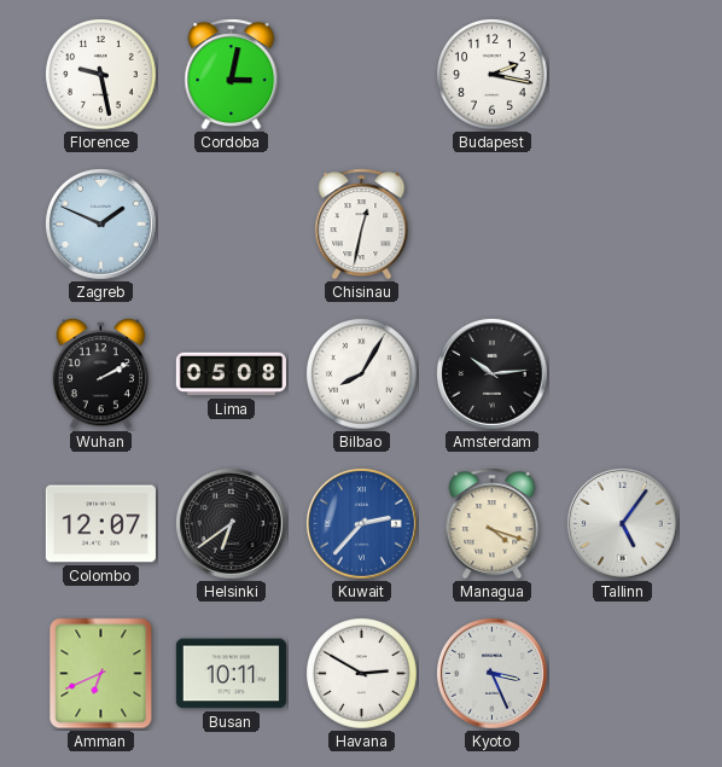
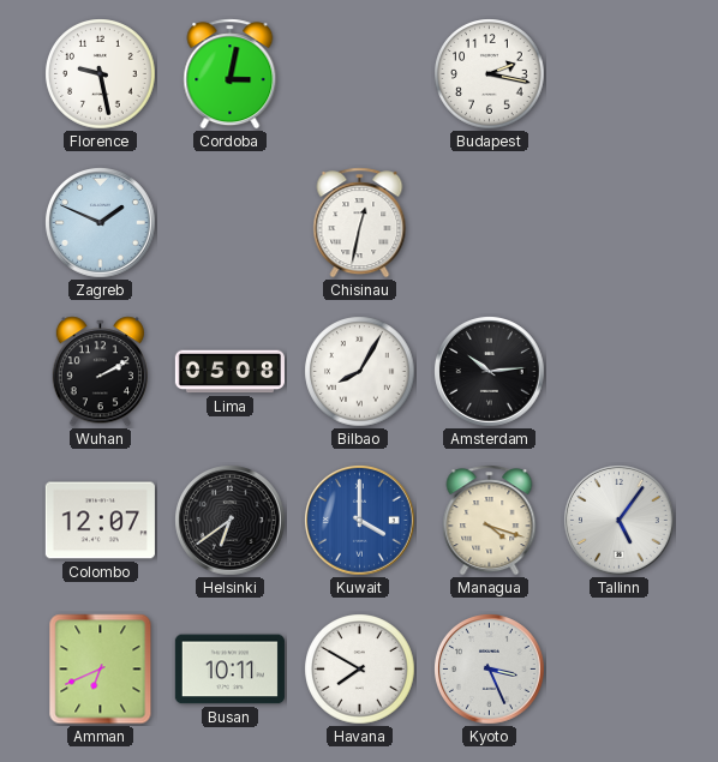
Kuwait: 2:37 -> 4:00
Havana: 2:50 -> 7:50
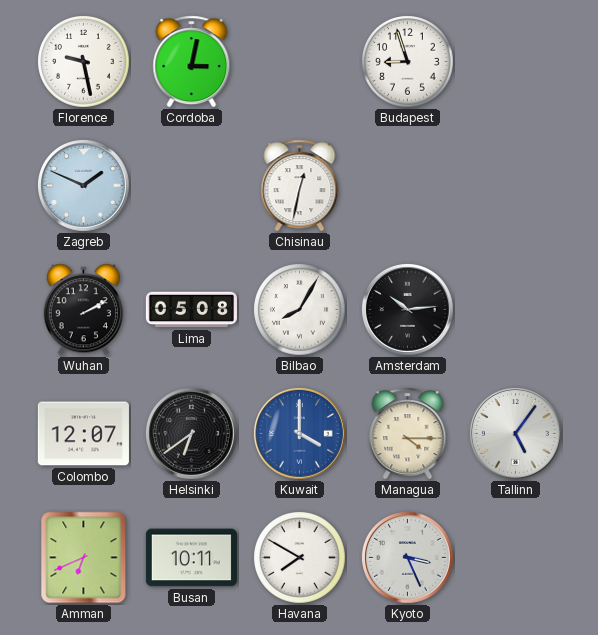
Budapest: 2:17 -> 8:57
Managua: 4:18 -> 4:15
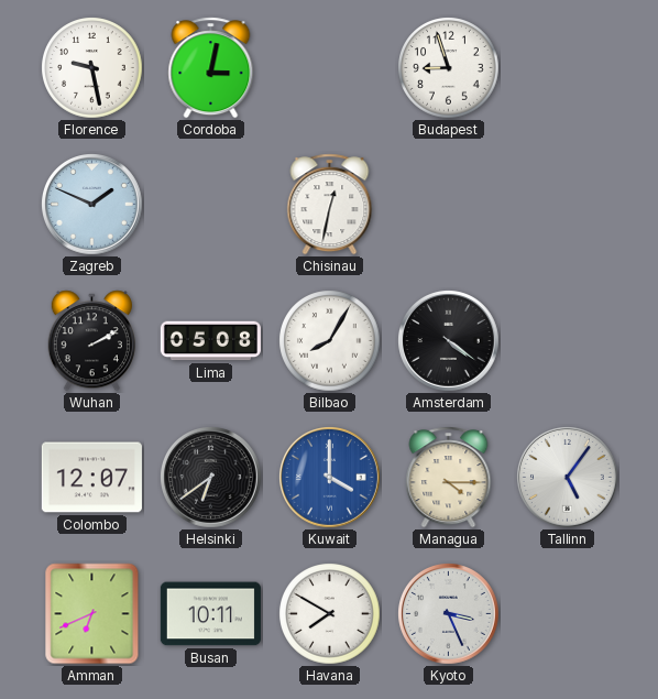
Amsterdam: 10:14 -> 4:21
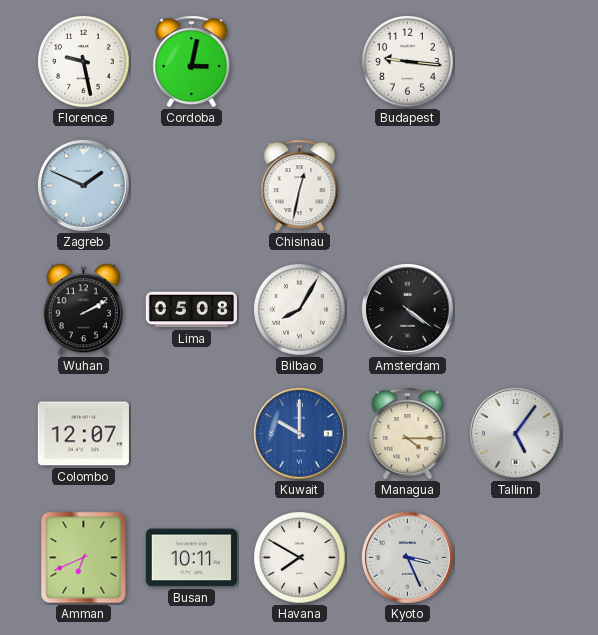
Budapest: 8:57 -> 9:16
Helsinki: 6:39 -> none
Kuwait: 4:00 -> 10:00
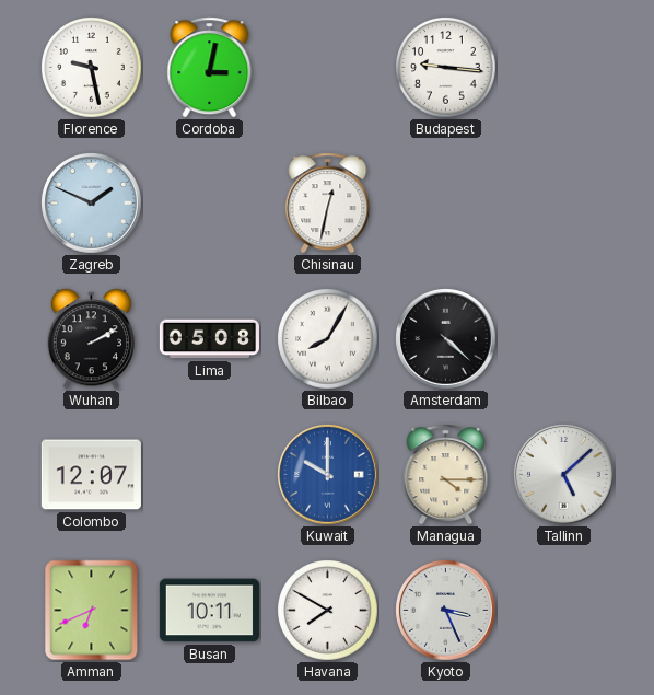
Amsterdam: 4:21 -> 4:22
Tallinn: 5:06 -> 5:08
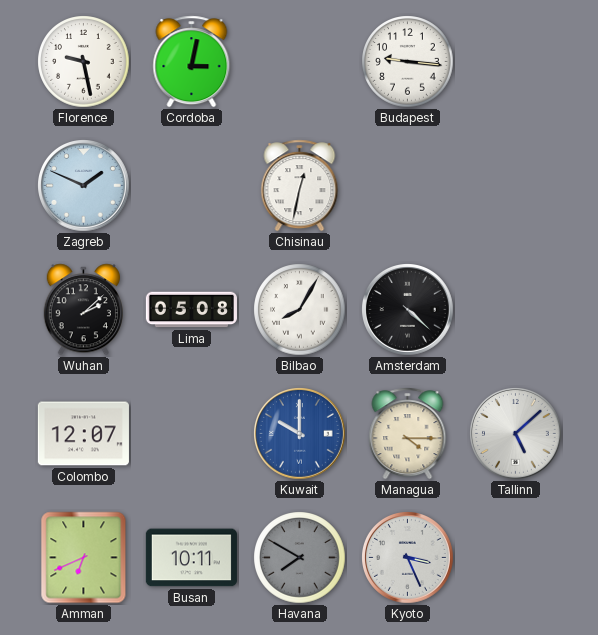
Wuhan: 2:10 -> 2:08
Havana dial: white -> grey
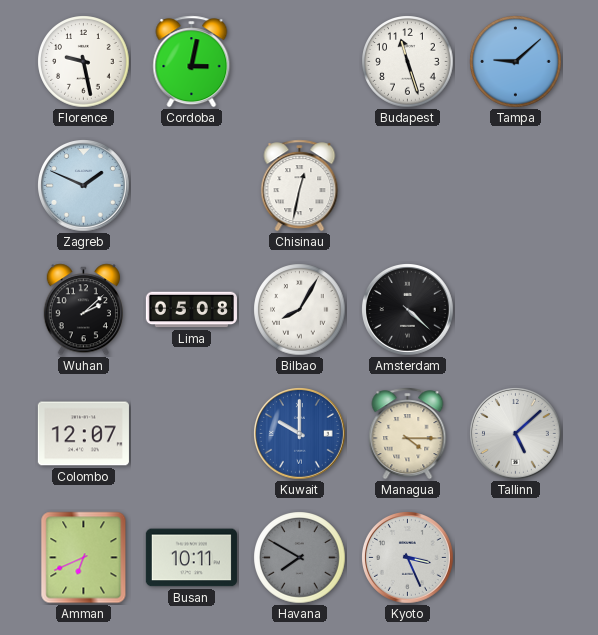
Budapest: 9:16 -> 11:27
Tampa: none -> 9:08
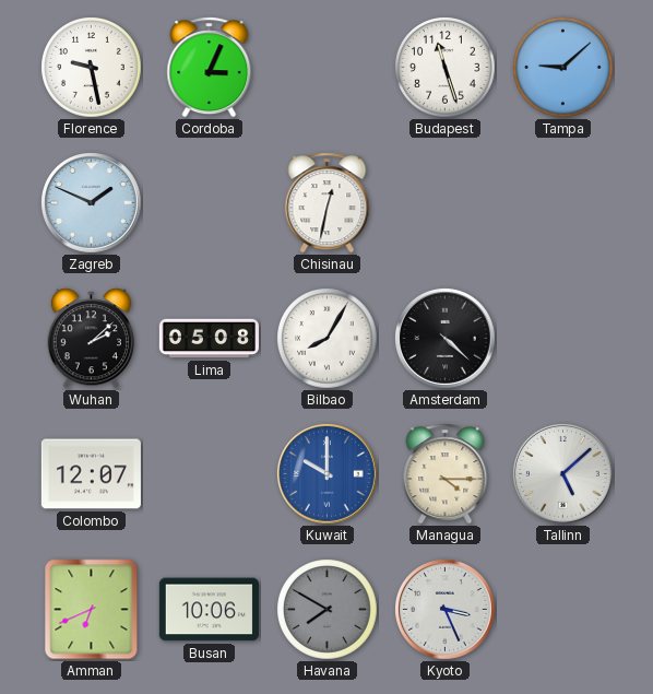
Cordoba: 3:02 -> 3:04
Busan: 10:11 -> 10:06
